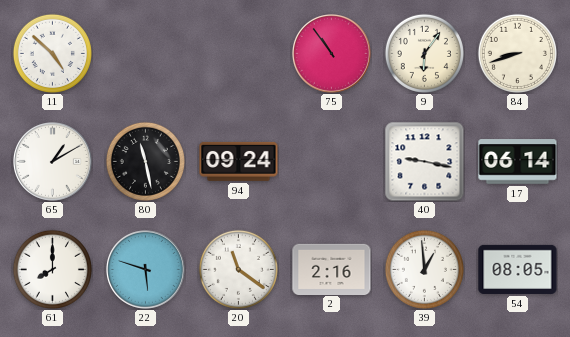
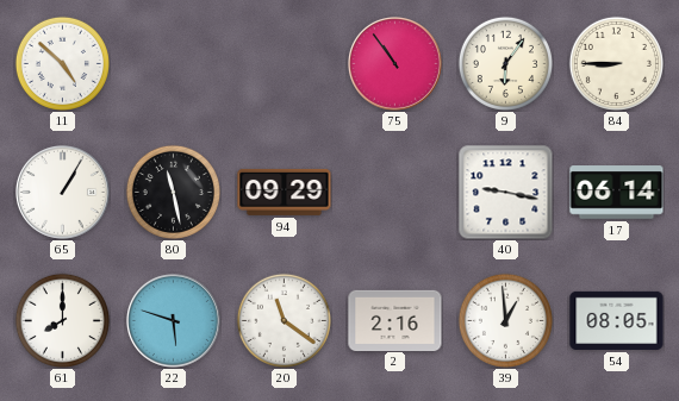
84: 8:42 -> 8:45
65: 1:10 -> 1:05
94: 09:24 -> 09:29
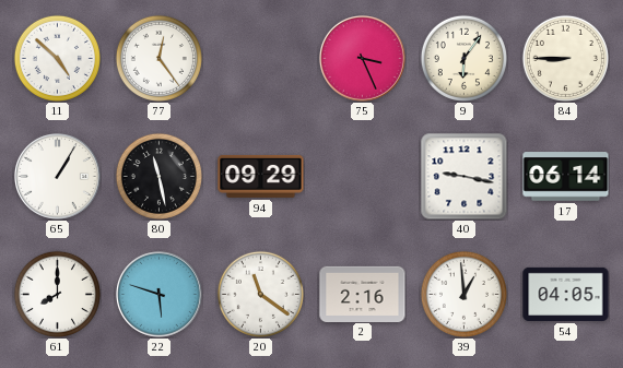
77: none -> 12:24
75: 10:54 -> 3:26
54: 08:05 -> 04:05
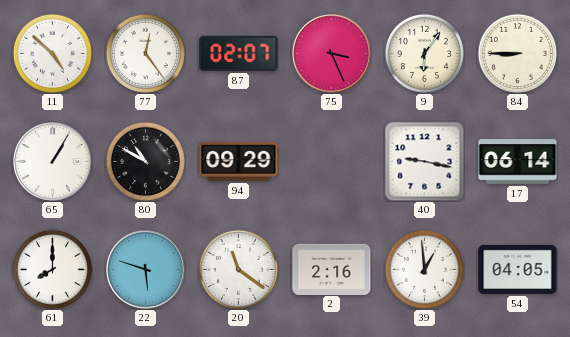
87: none -> 02:07
80: 11:28 -> 10:50
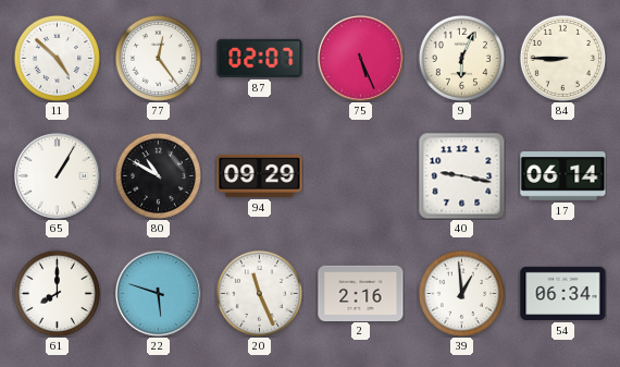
75: 3:26 -> 5:26
9: 6:06 -> 6:04
20: 11:21 -> 11:26
54: 04:05 -> 06:34
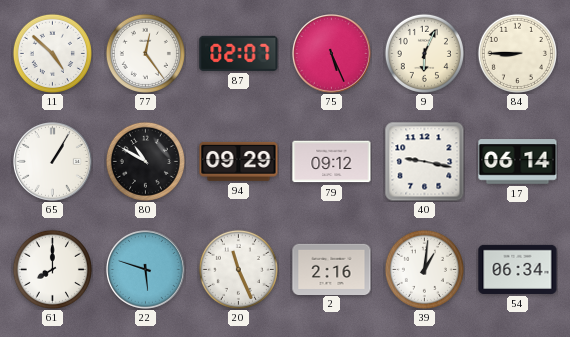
79: none -> 09:12
39: 12:59 -> 1:01
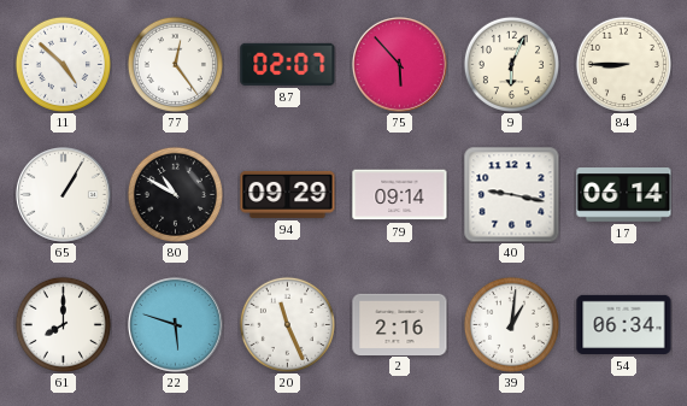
75: 5:26 -> 5:53
79: 09:12 -> 09:14
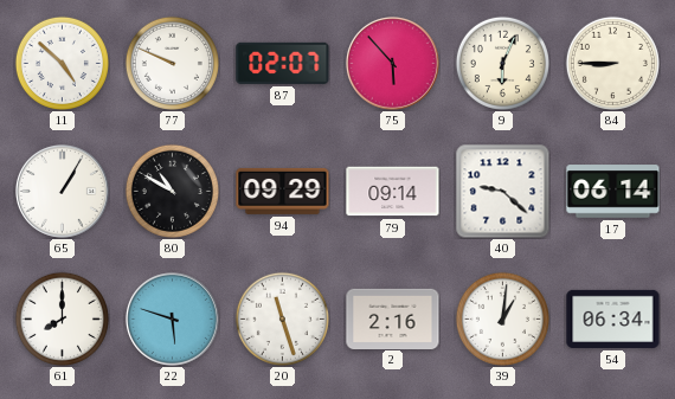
77: 12:24 -> 9:49
40: 9:17 -> 9:22
20: 11:26 -> 11:27
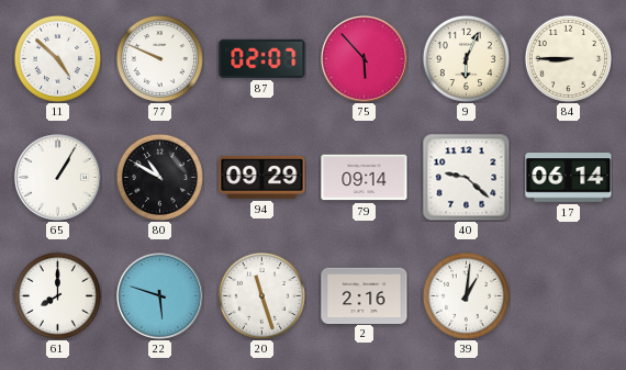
54: 06:34 -> none
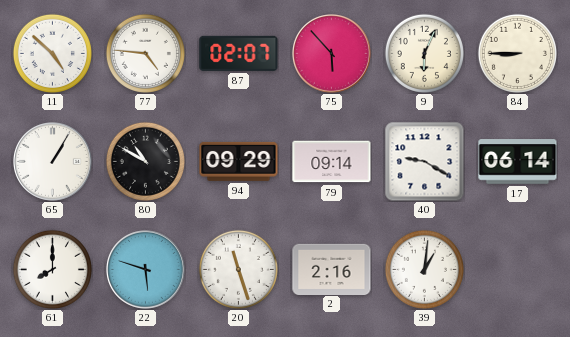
77: 9:49 -> 4:46
40: 9:22 -> 9:20
